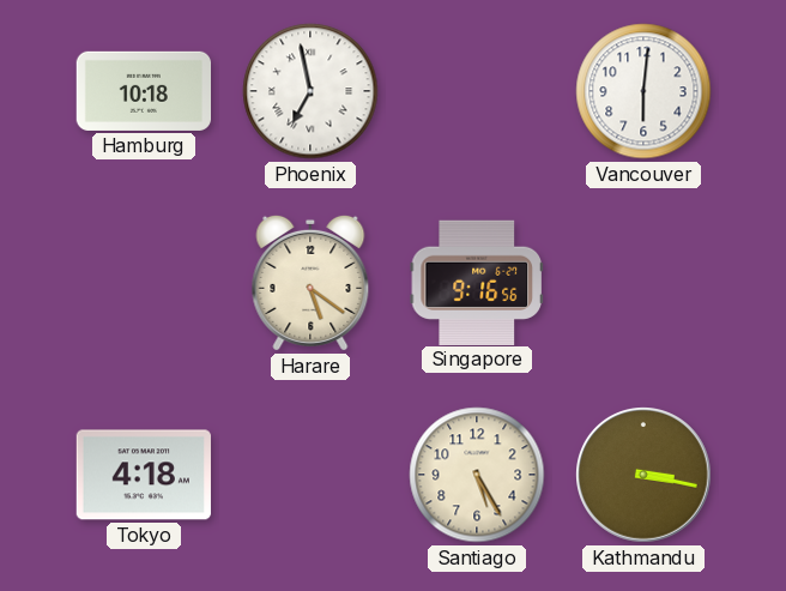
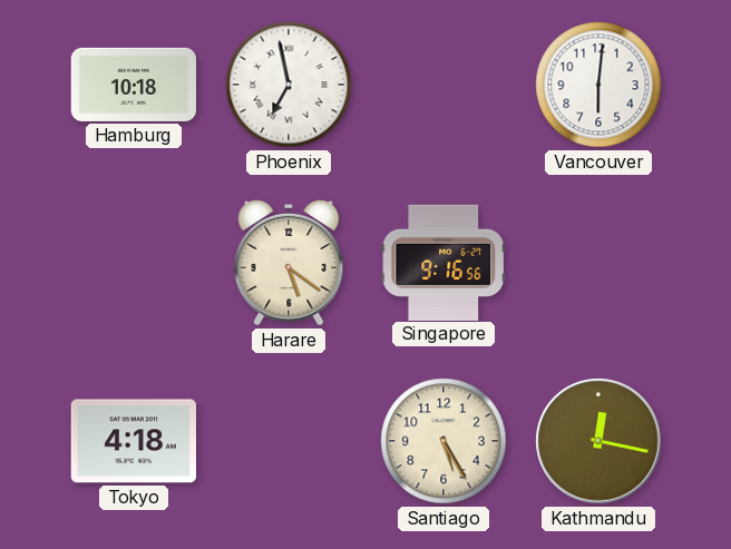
Kathmandu: 3:17 -> 12:17
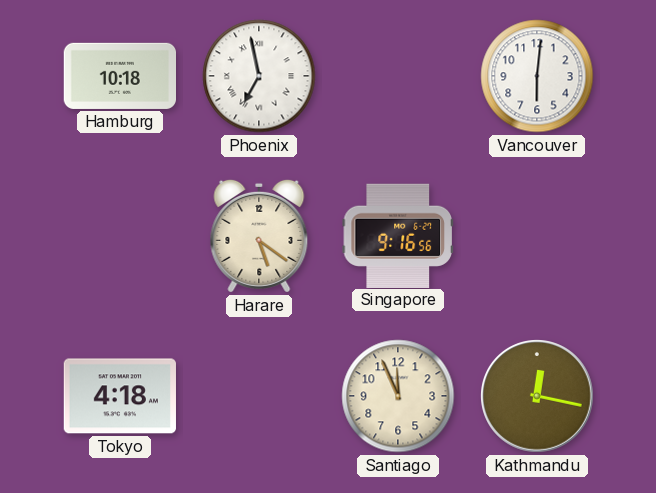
Santiago: 5:25 -> 11:56
